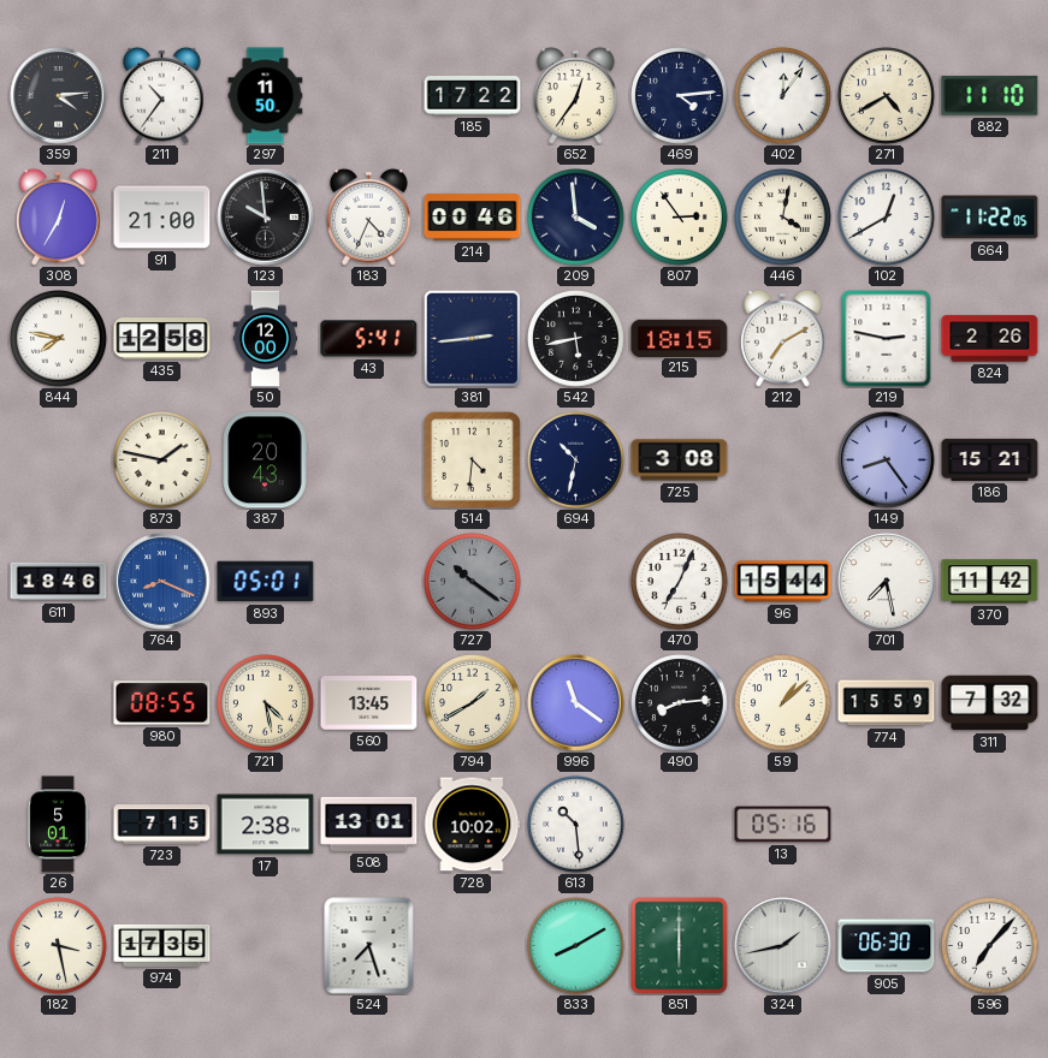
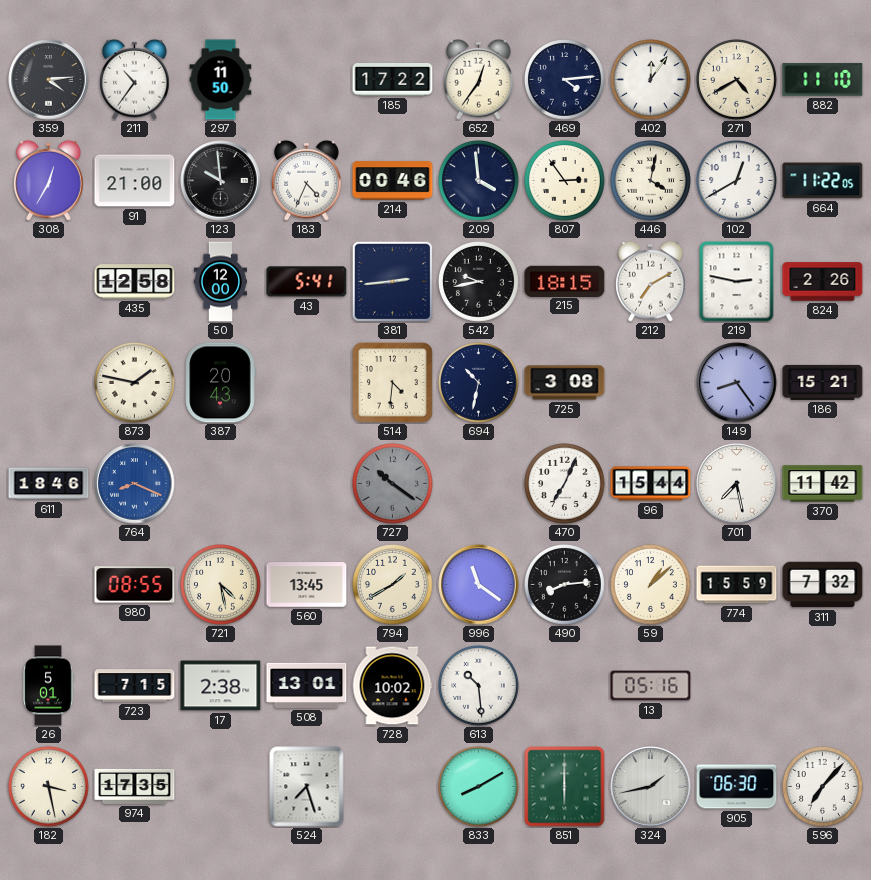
844: 7:47 -> none
542: 5:43 -> 9:43
893: 05:01 -> none
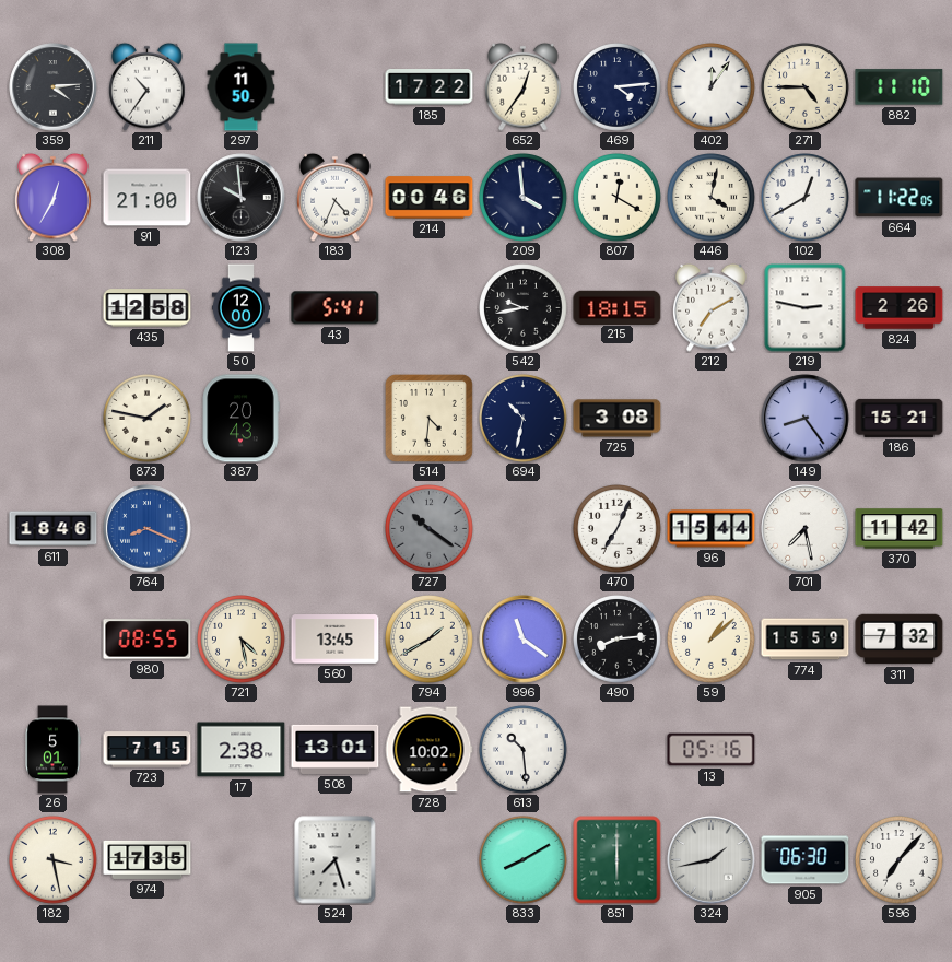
271: 4:40 -> 4:45
807: 2:54 -> 12:20
381: 2:44 -> none
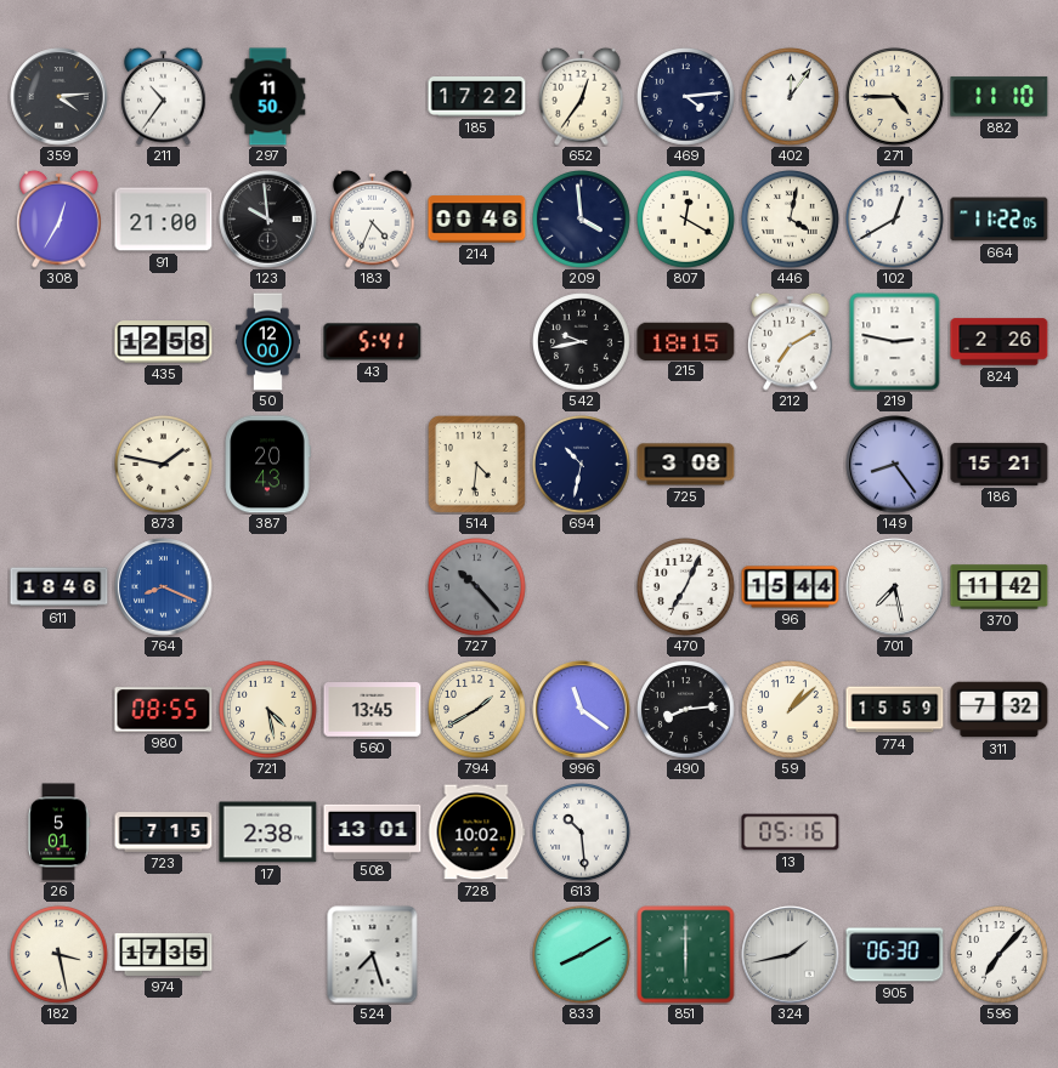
727: 10:21 -> 10:23
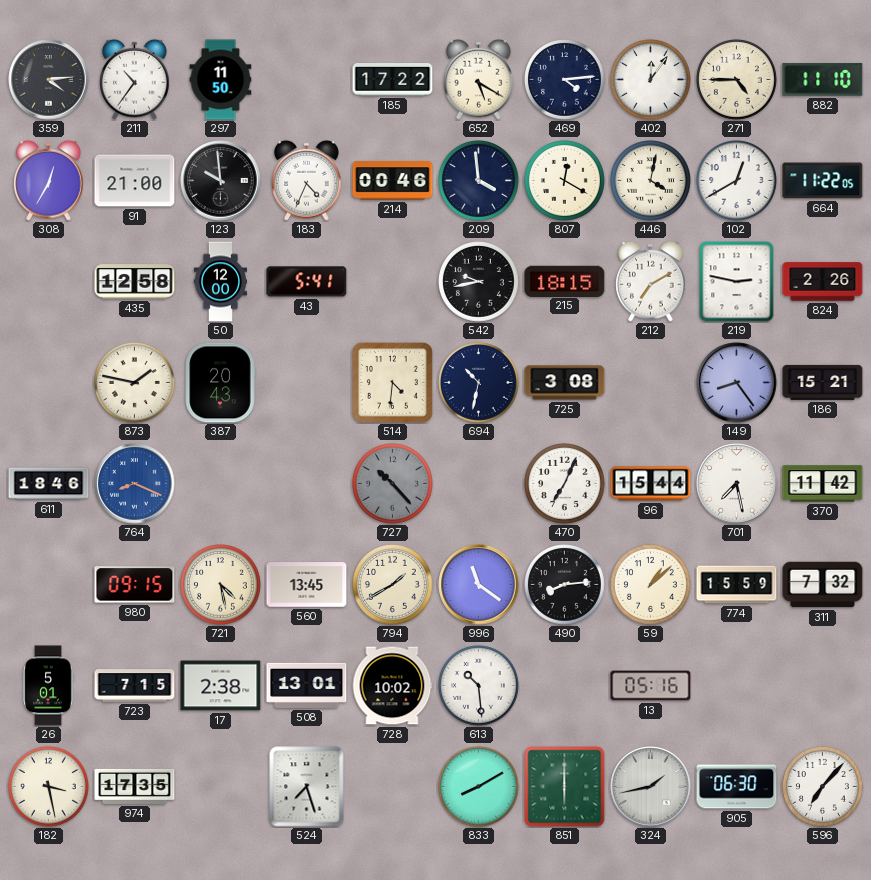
652: 12:36 -> 5:20
980: 08:55 -> 09:15
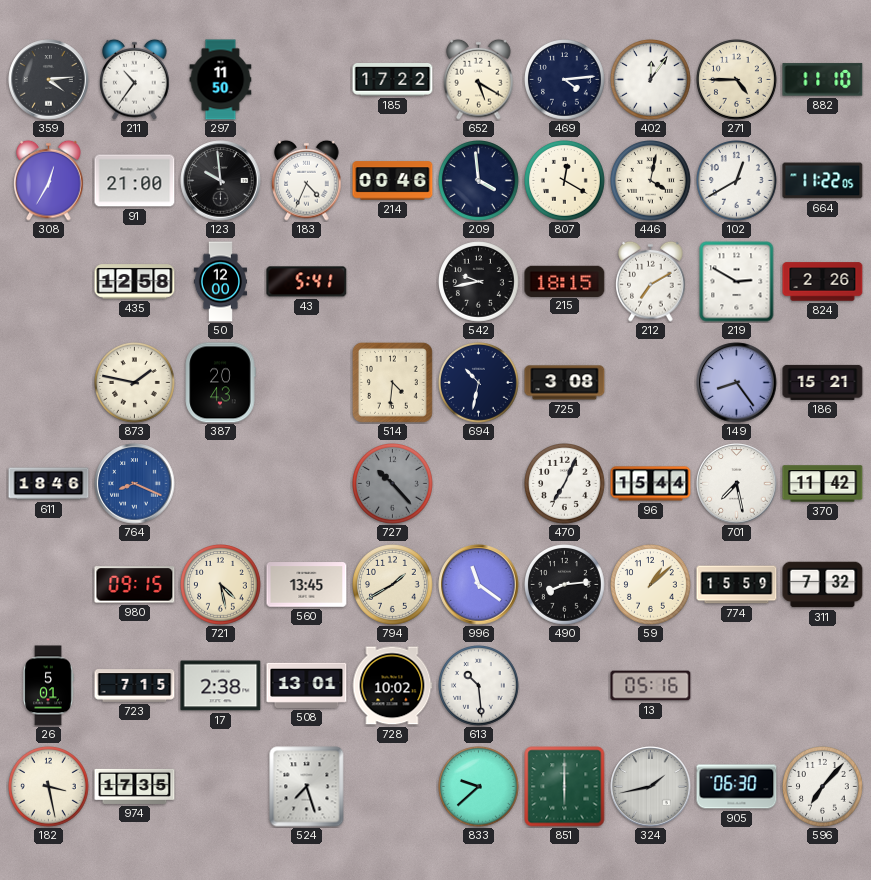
219: 2:47 -> 2:50
833: 8:10 -> 9:38
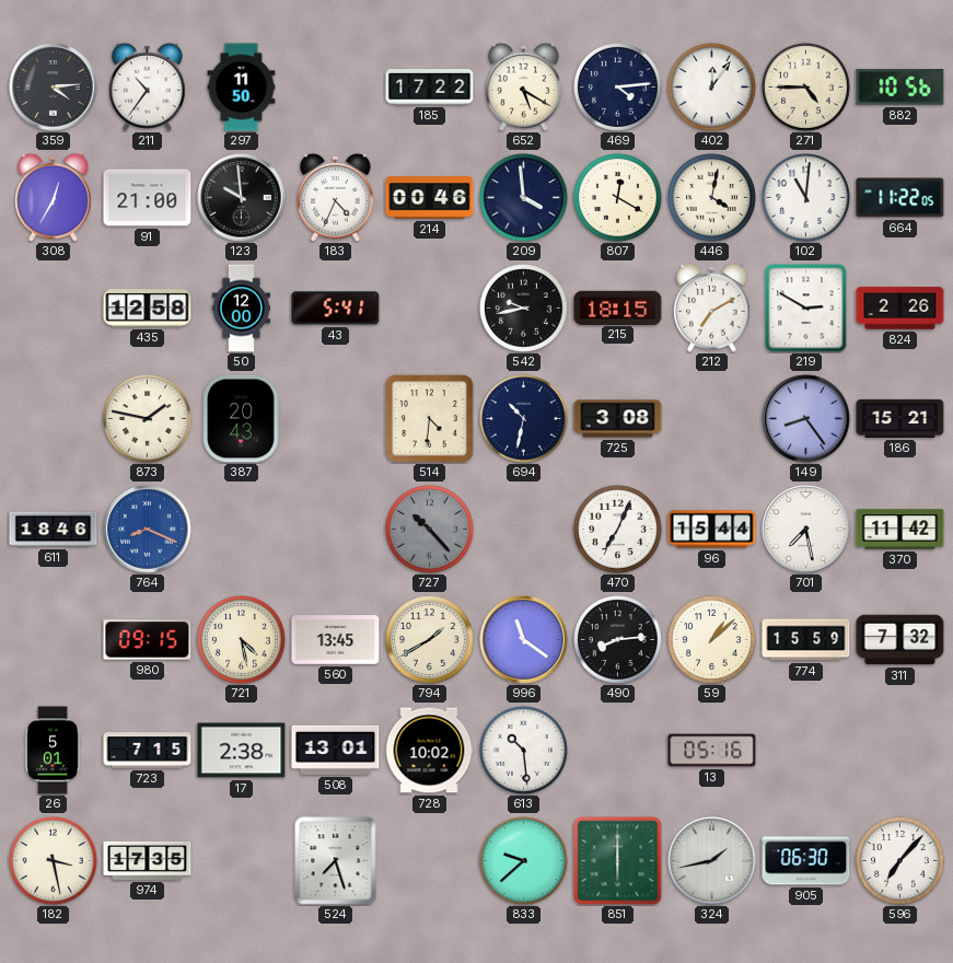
882: 11:10 -> 10:56
102: 12:40 -> 11:01
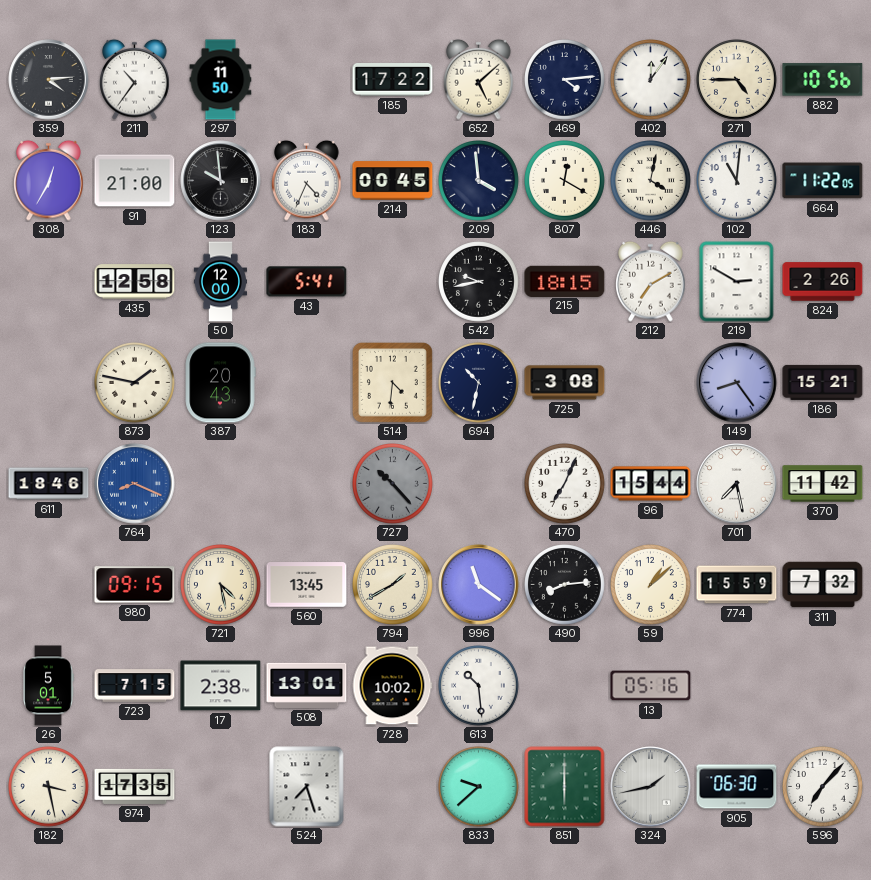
652: 5:20 -> 5:08
214: 00:46 -> 00:45
